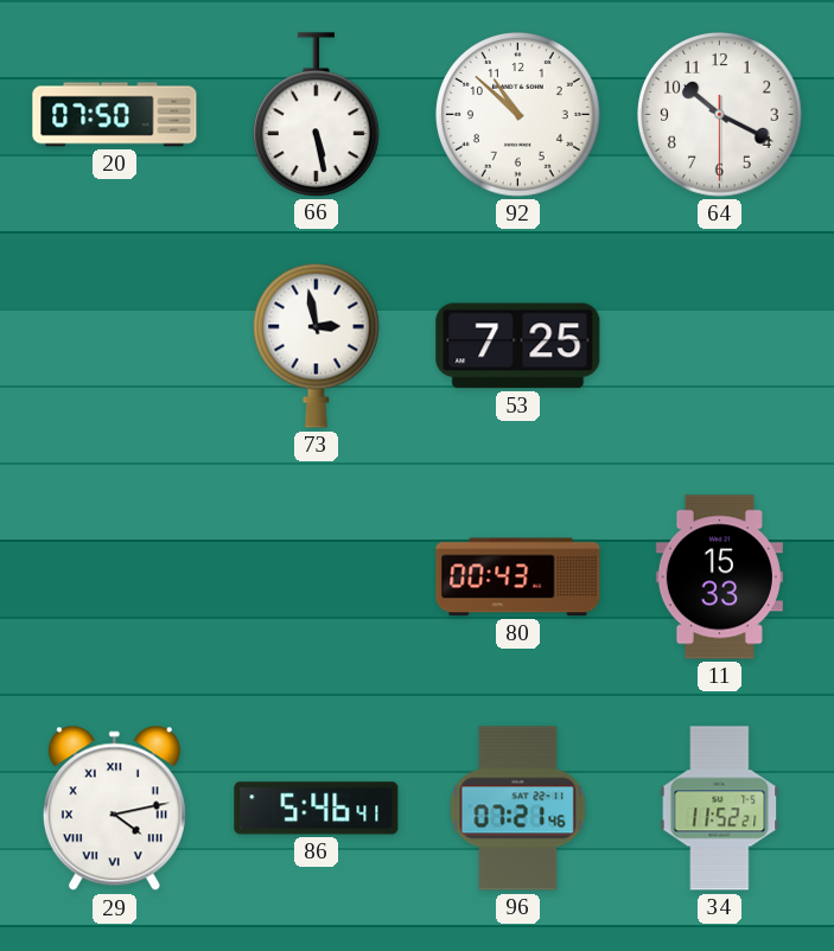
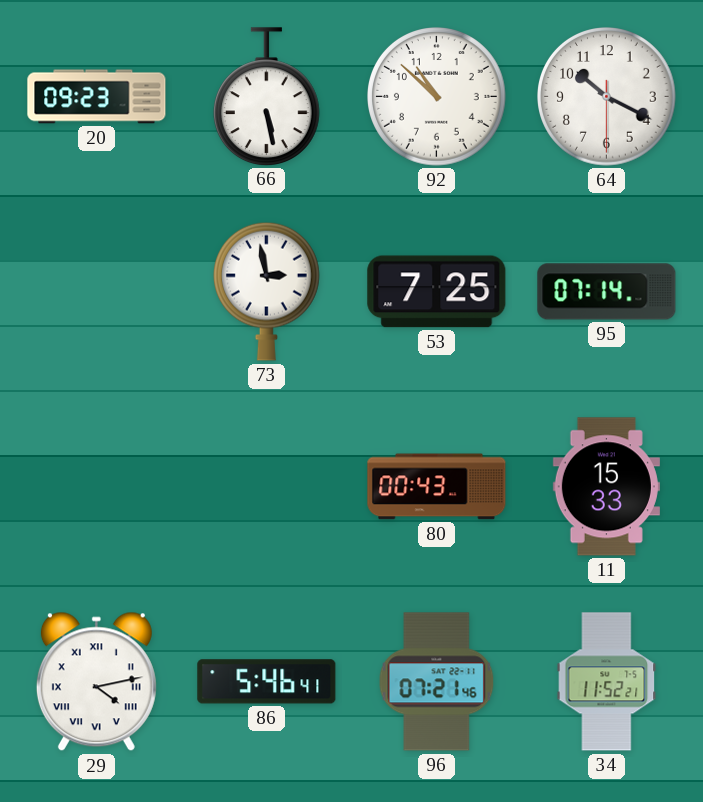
20: 07:50 -> 09:23
95: none -> 07:14
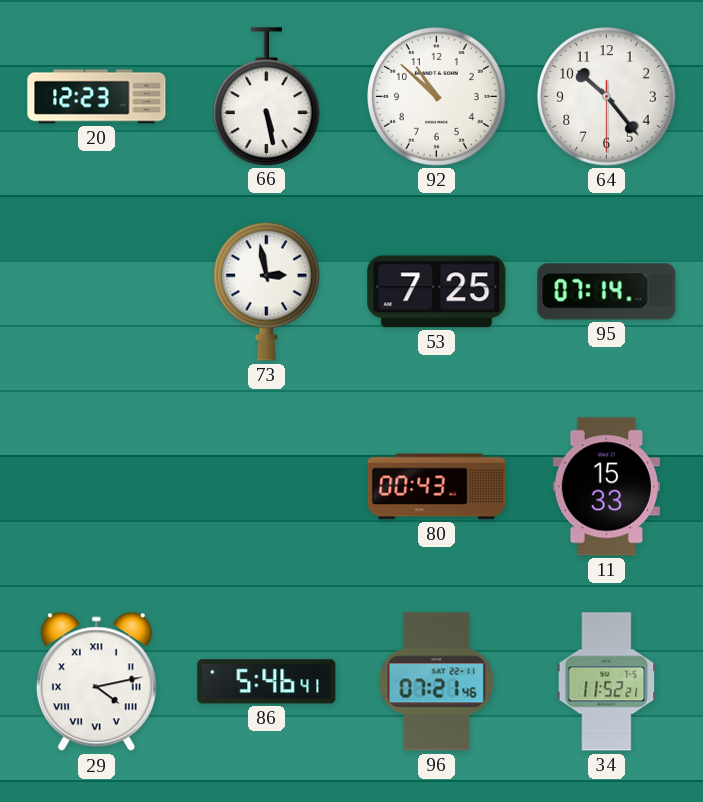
20: 09:23 -> 12:23
64: 10:19 -> 10:23
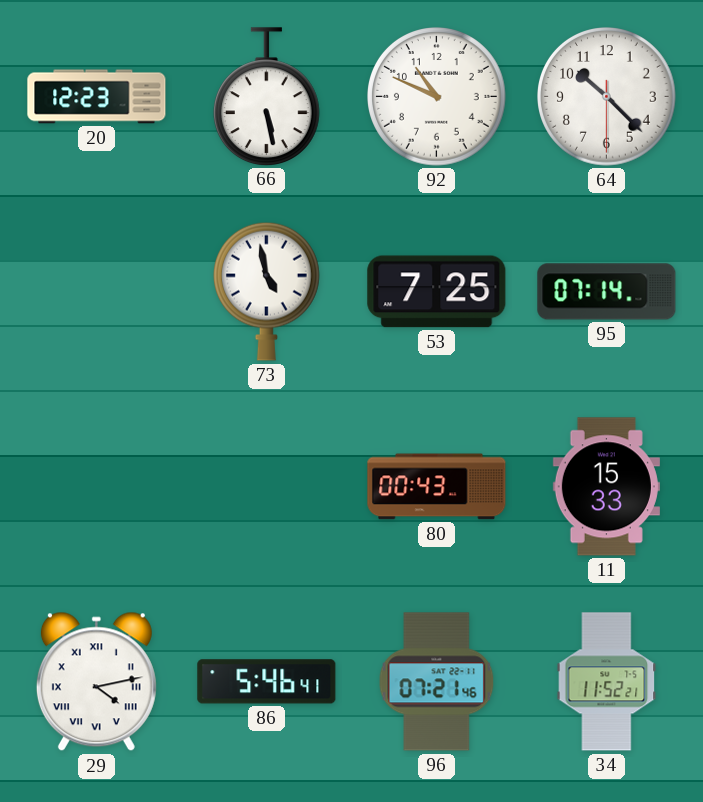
92: 10:52 -> 10:49
64: 10:23 -> 10:22
73: 2:58 -> 4:58
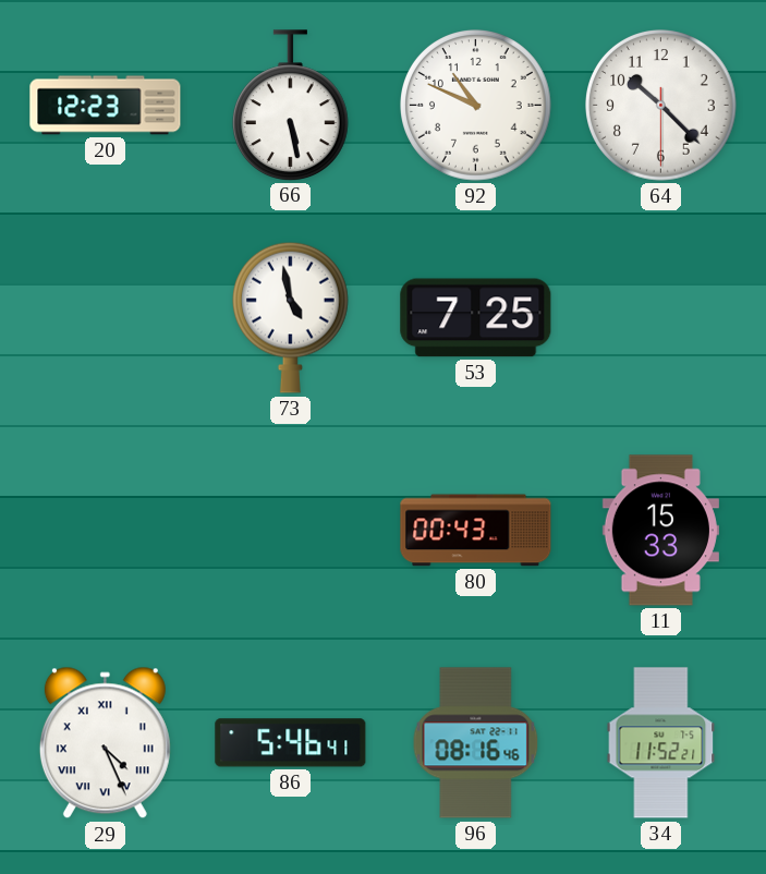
95: 07:14 -> none
29: 4:13 -> 4:26
96: 07:21 -> 08:16
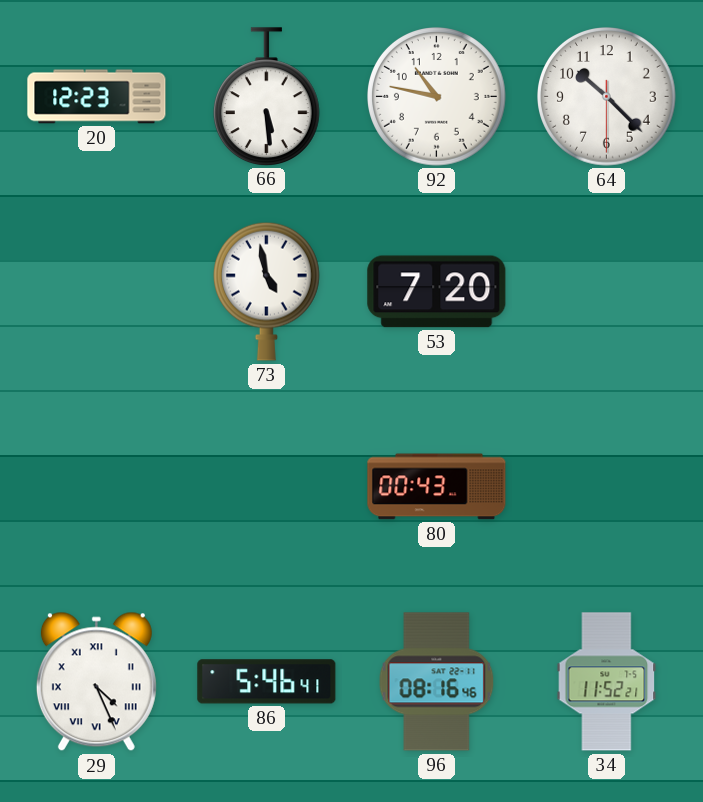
66: 5:28 -> 5:29
92: 10:49 -> 10:47
53: 7:25 -> 7:20
11: 15:33 -> none
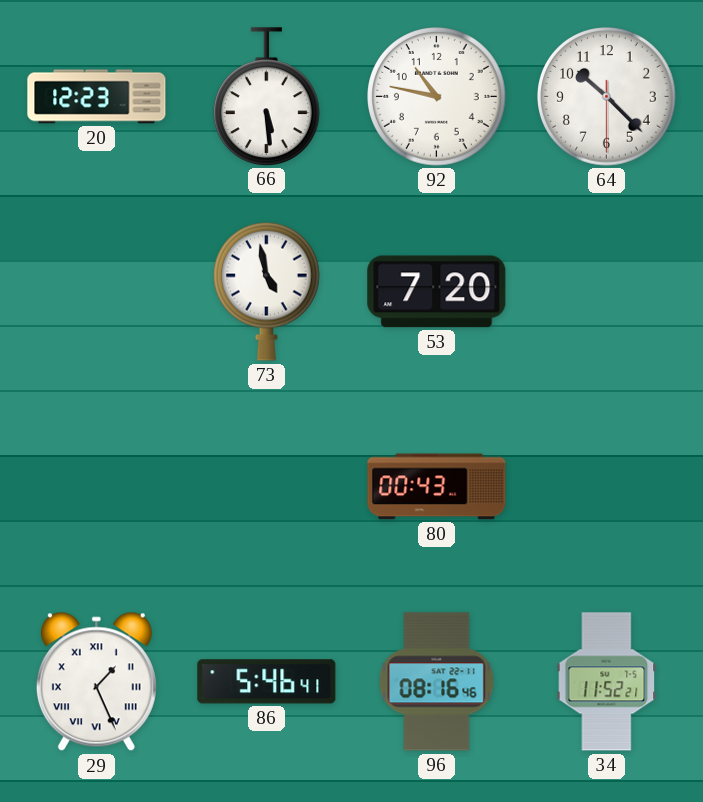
29: 4:26 -> 1:26
